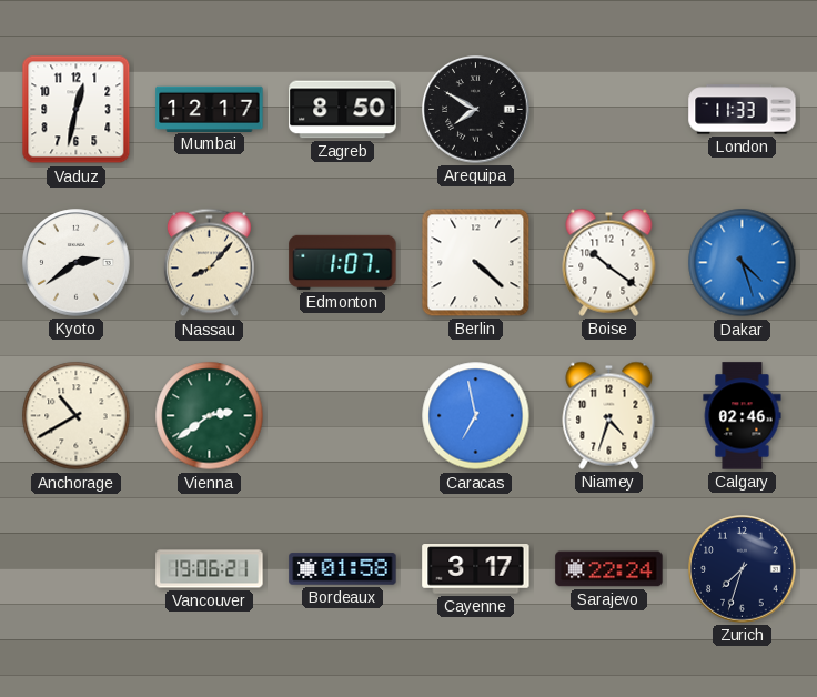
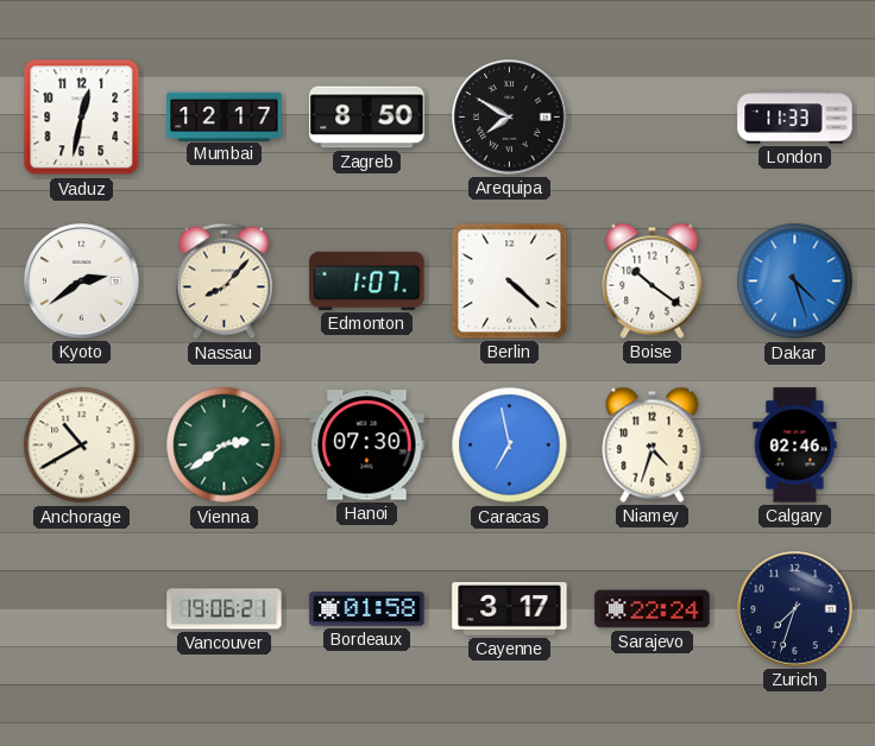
Hanoi: none -> 07:30
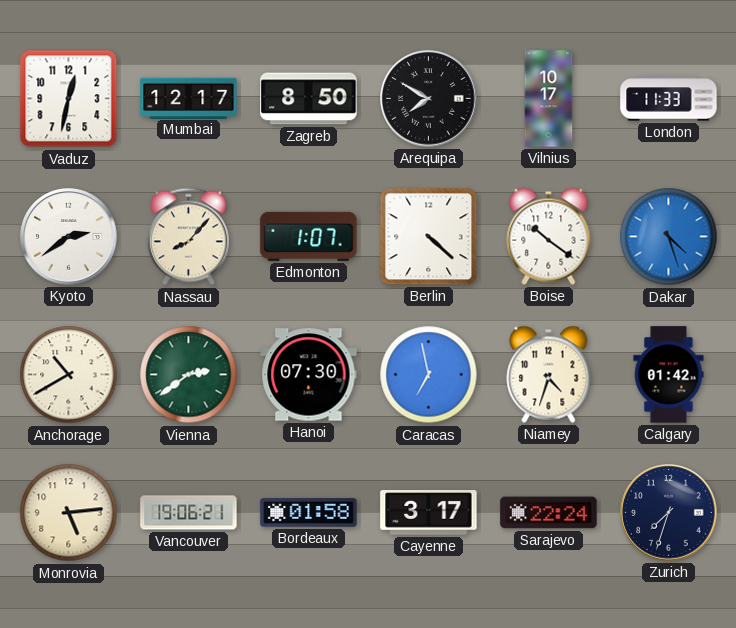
Vilnius: none -> 10:17
Calgary: 02:46 -> 01:42
Monrovia: none -> 5:14
